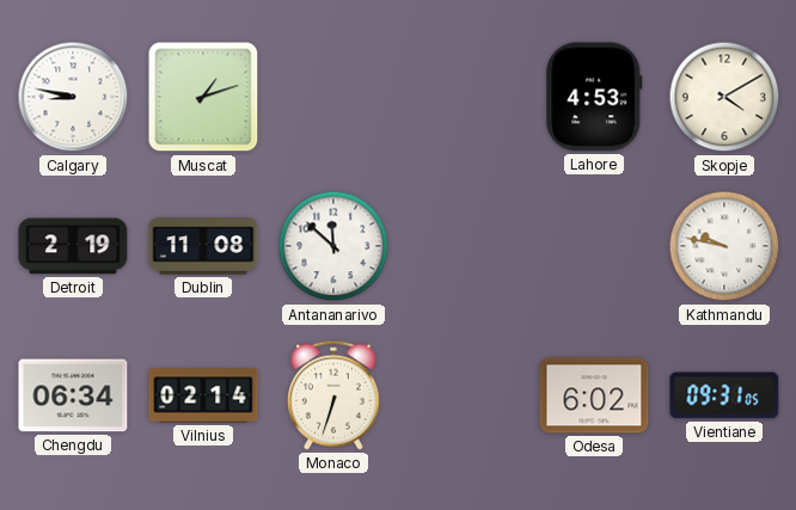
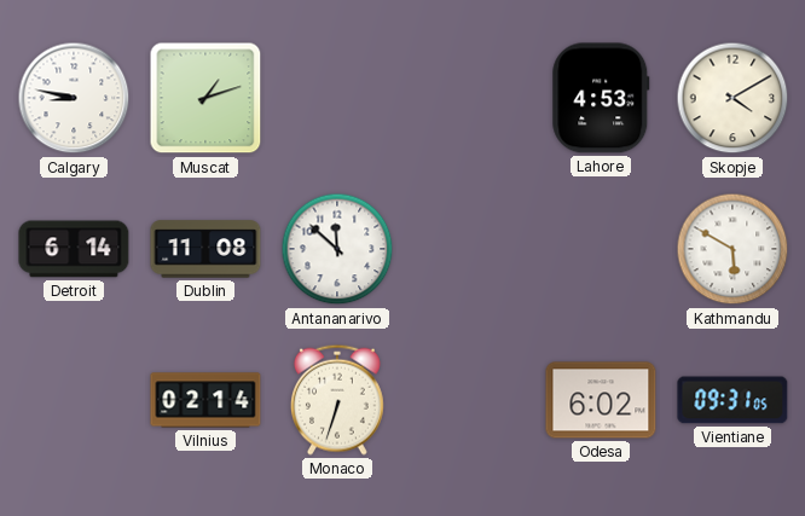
Detroit: 2:19 -> 6:14
Kathmandu: 9:47 -> 5:50
Chengdu: 06:34 -> none
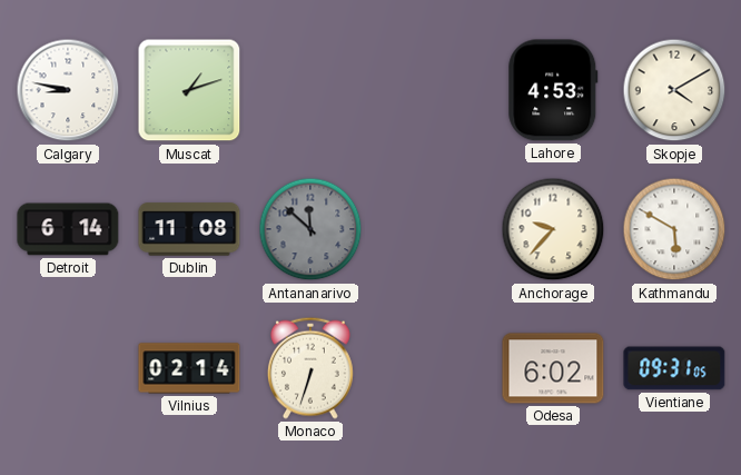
Antananarivo dial: white -> grey
Anchorage: none -> 9:37
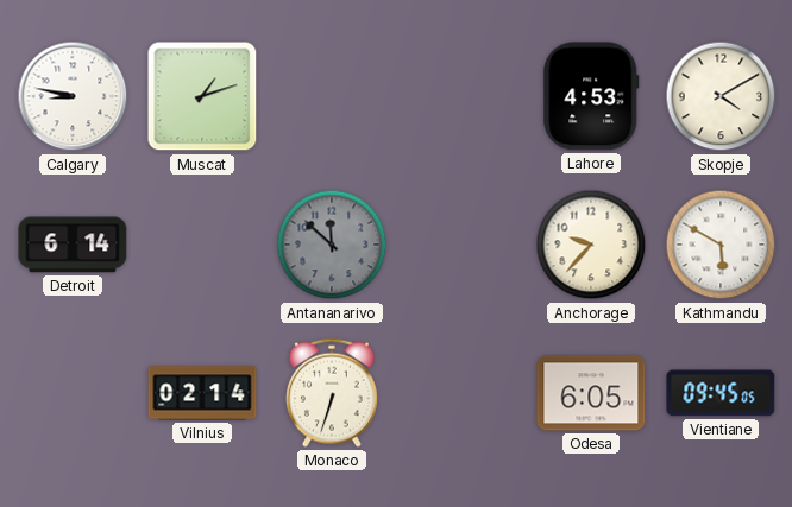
Dublin: 11:08 -> none
Odesa: 6:02 -> 6:05
Vientiane: 09:31 -> 09:45
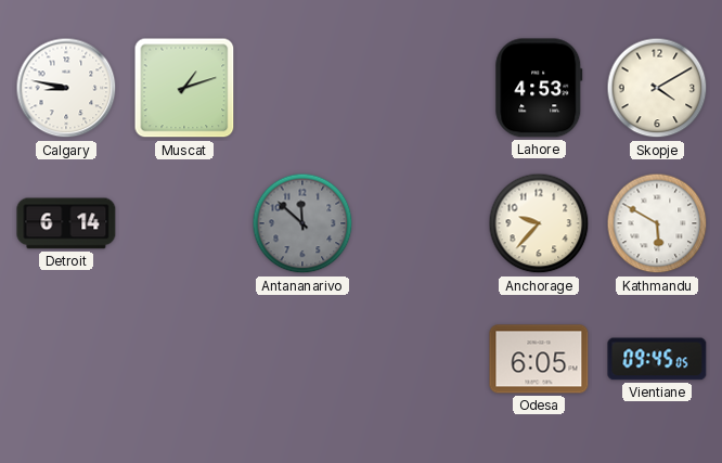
Vilnius: 02:14 -> none
Monaco: 6:33 -> none
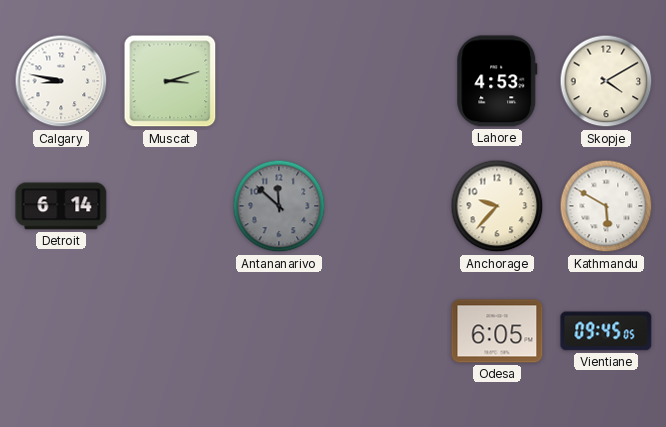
Muscat: 1:12 -> 3:12
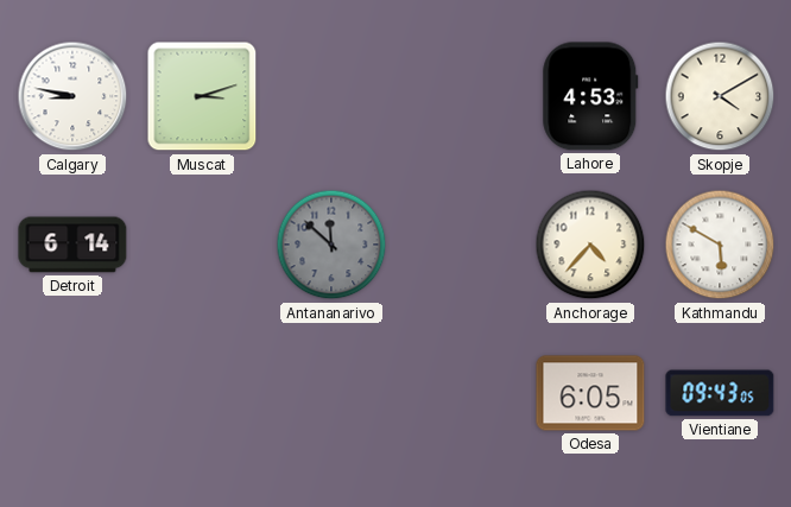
Anchorage: 9:37 -> 4:37
Vientiane: 09:45 -> 09:43
